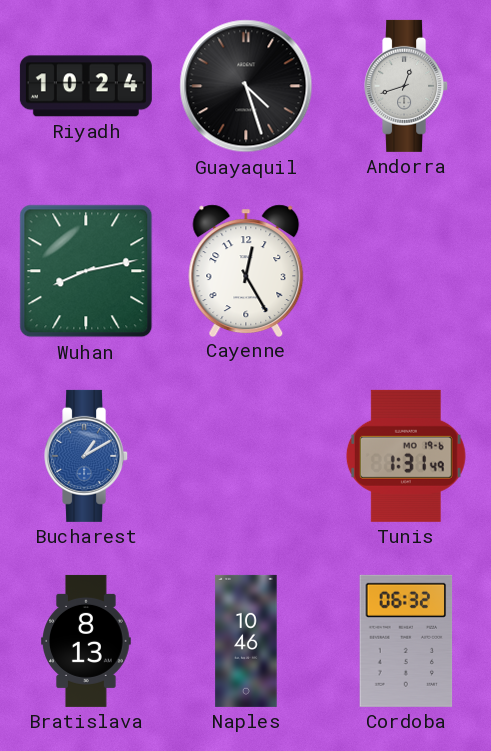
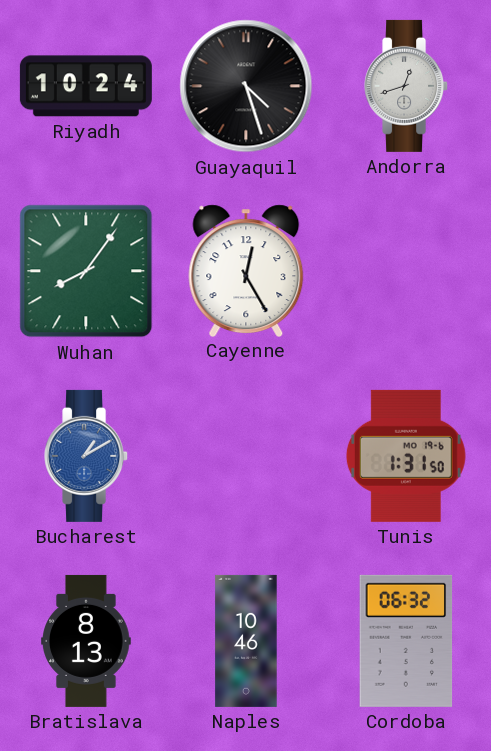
Wuhan: 8:13 -> 8:06
Tunis: 1:31:49 -> 1:31:50
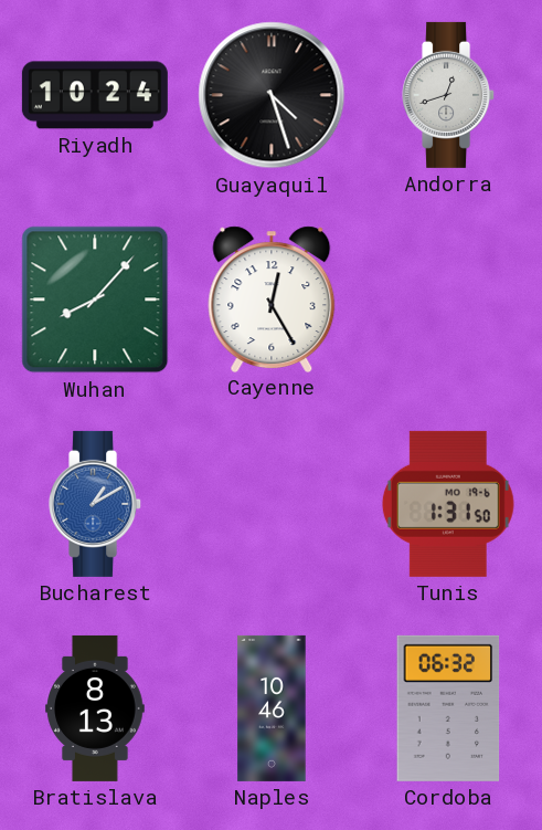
Wuhan: 8:06 -> 8:07
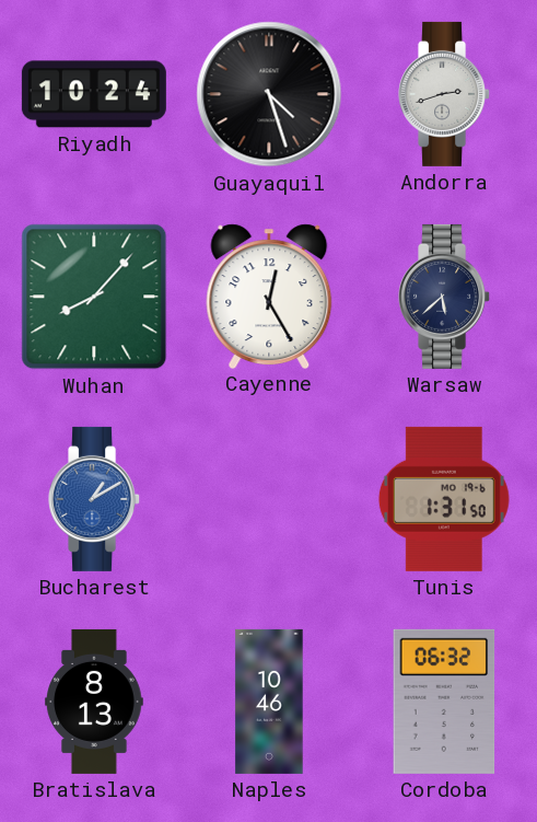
Andorra: 12:42 -> 2:42
Warsaw: none -> 5:38
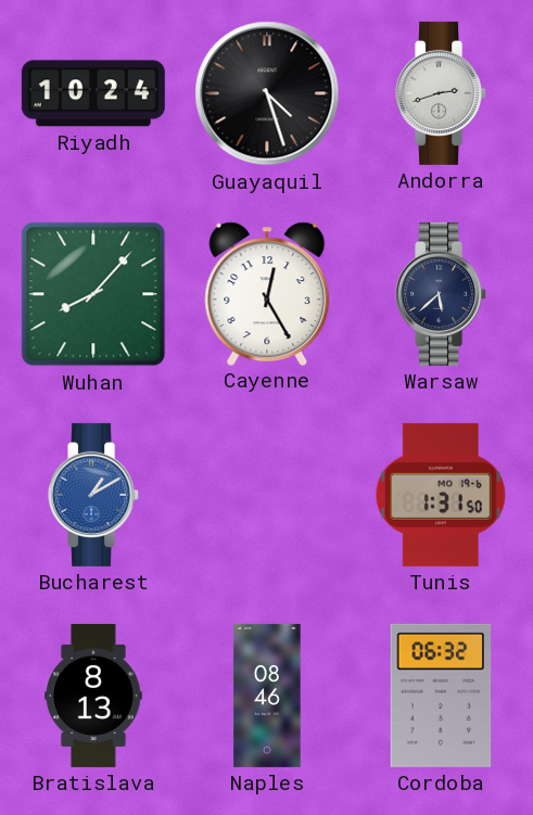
Naples: 10:46 -> 08:46
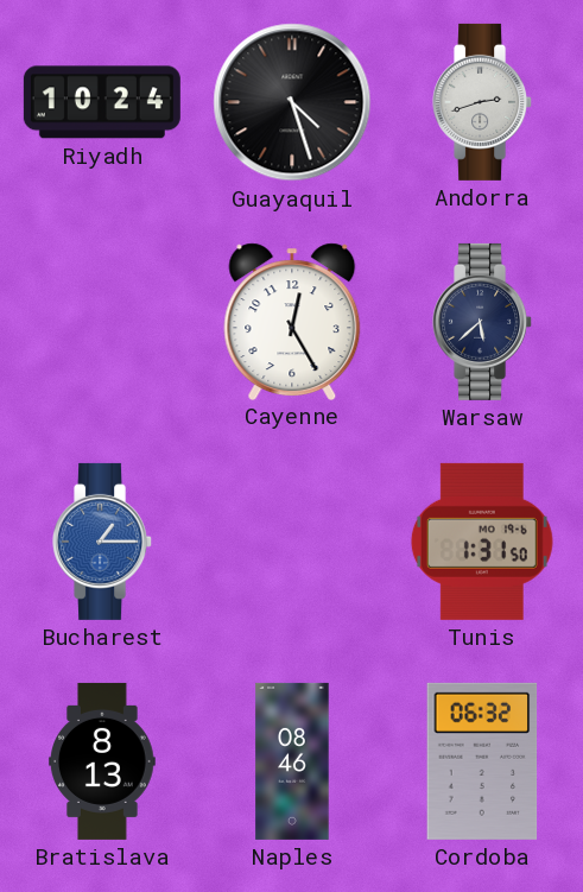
Wuhan: 8:07 -> none
Bucharest: 1:10 -> 1:15
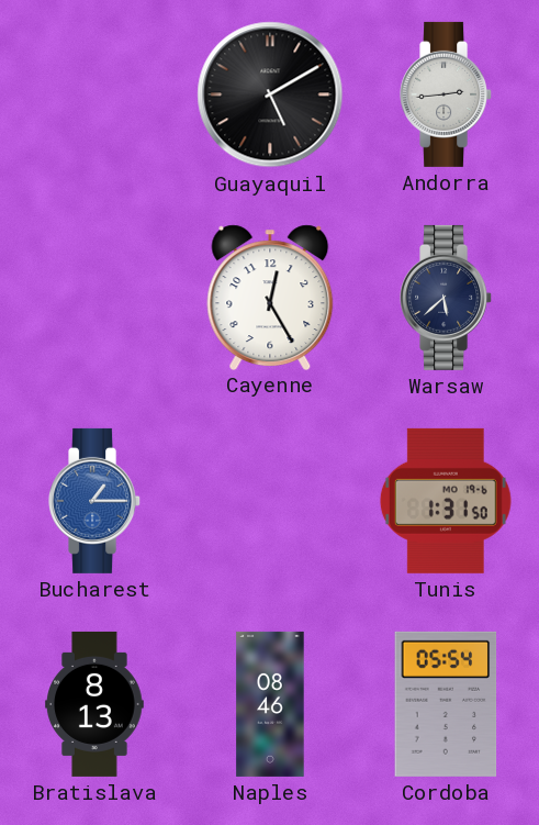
Riyadh: 10:24 -> none
Guayaquil: 4:27 -> 5:10
Andorra: 2:42 -> 2:44
Cordoba: 06:32 -> 05:54
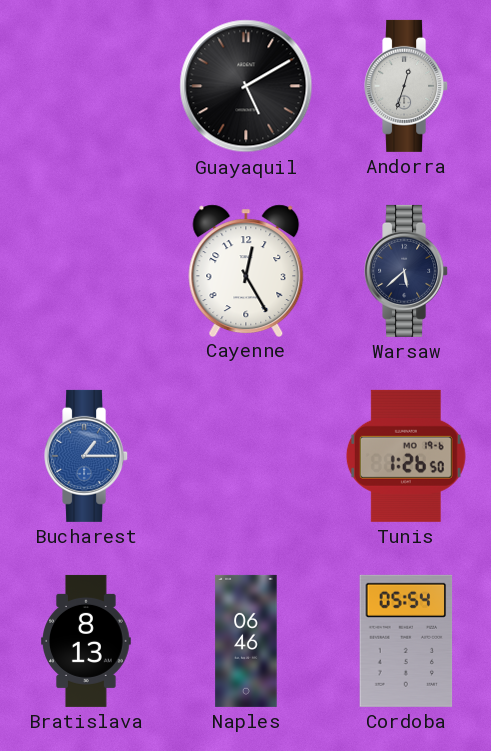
Andorra: 2:44 -> 12:33
Tunis: 1:31 -> 1:26
Naples: 08:46 -> 06:46
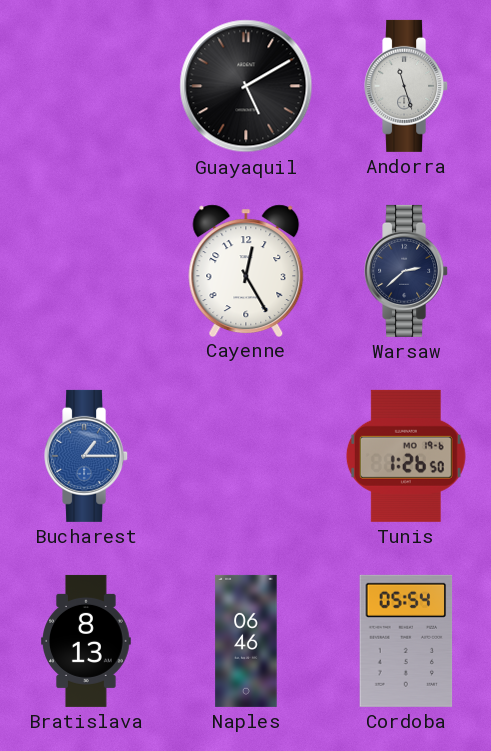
Andorra: 12:33 -> 11:27
Warsaw: 5:38 -> 2:38
